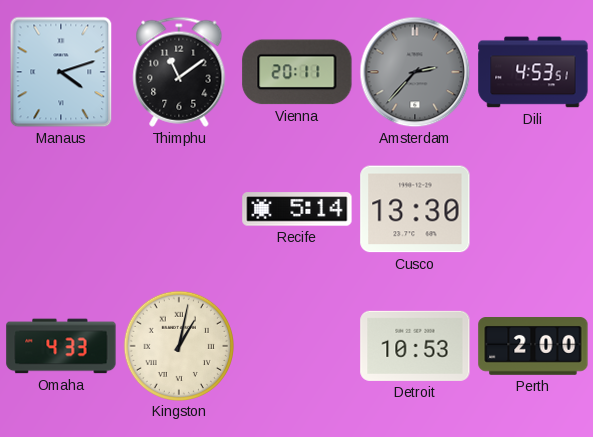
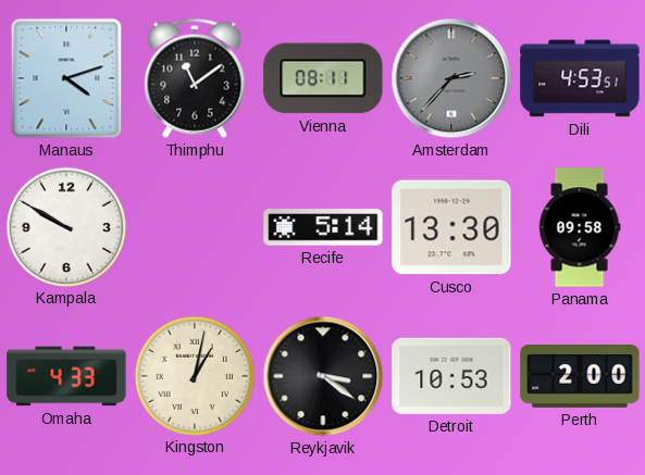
Vienna: 20:11 -> 08:11
Kampala: none -> 9:50
Panama: none -> 09:58
Reykjavik: none -> 3:21
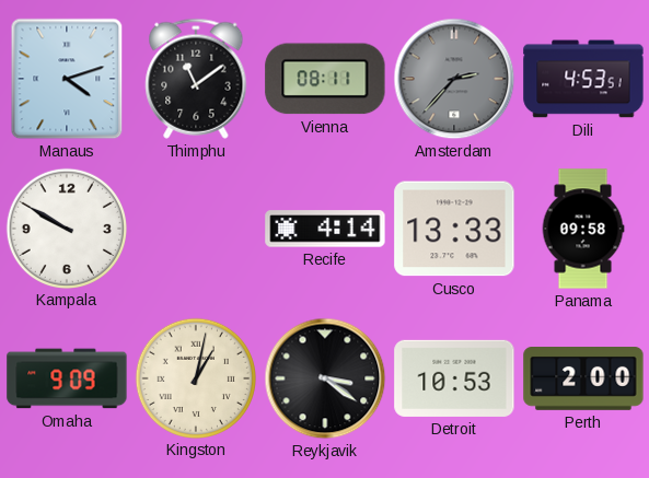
Recife: 5:14 -> 4:14
Cusco: 13:30 -> 13:33
Omaha: 4:33 -> 9:09
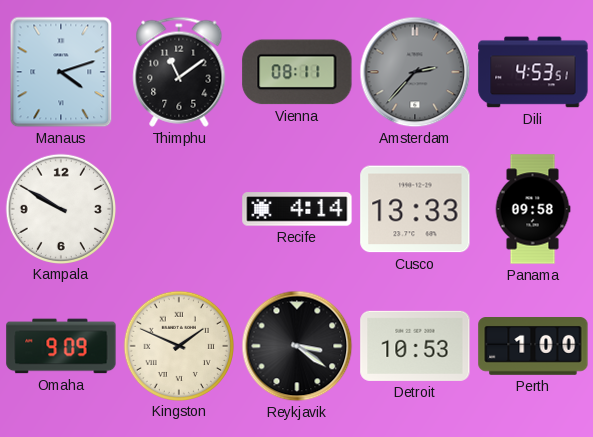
Kingston: 1:02 -> 1:49
Perth: 2:00 -> 1:00
